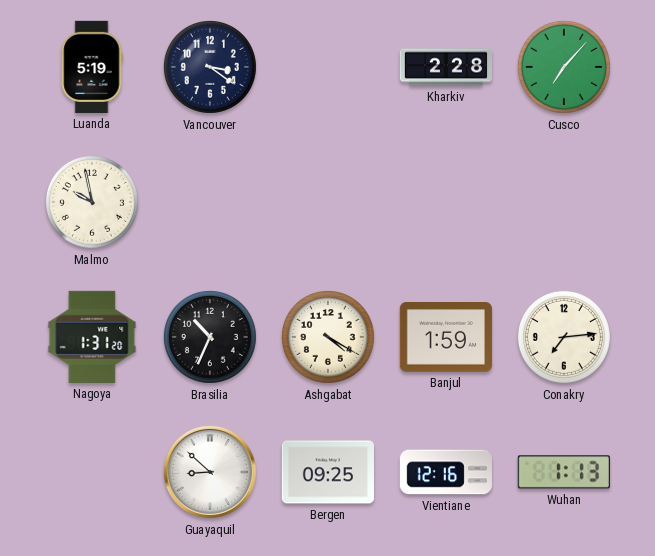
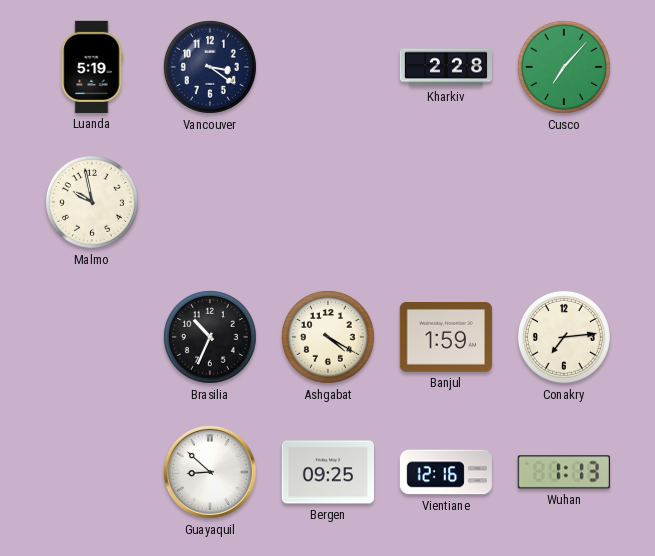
Nagoya: 1:31 -> none
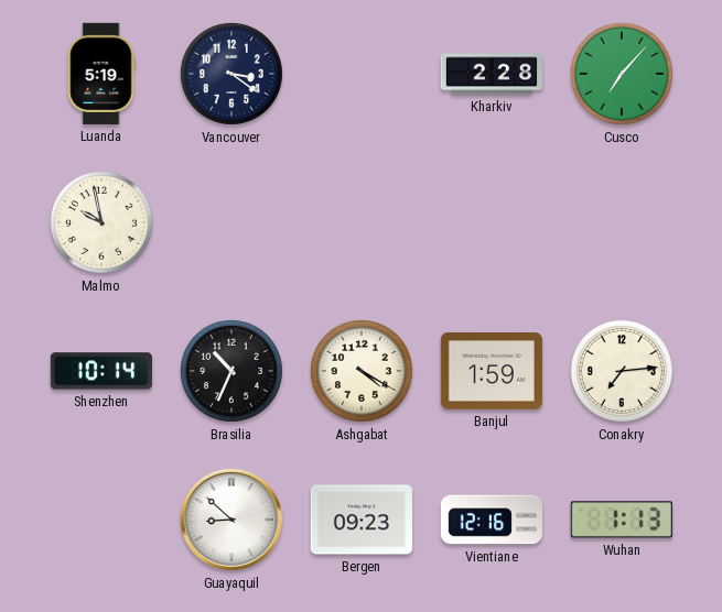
Shenzhen: none -> 10:14
Bergen: 09:25 -> 09:23
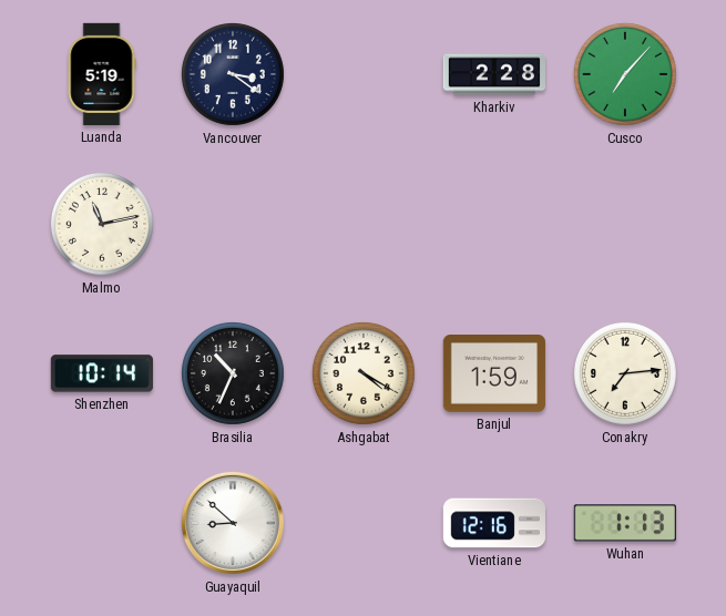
Malmo: 9:58 -> 11:13
Bergen: 09:23 -> none
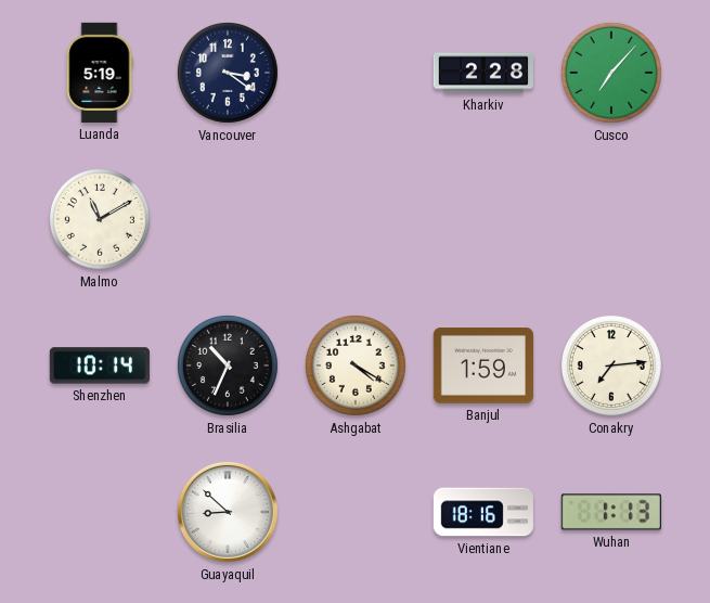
Malmo: 11:13 -> 11:10
Vientiane: 12:16 -> 18:16
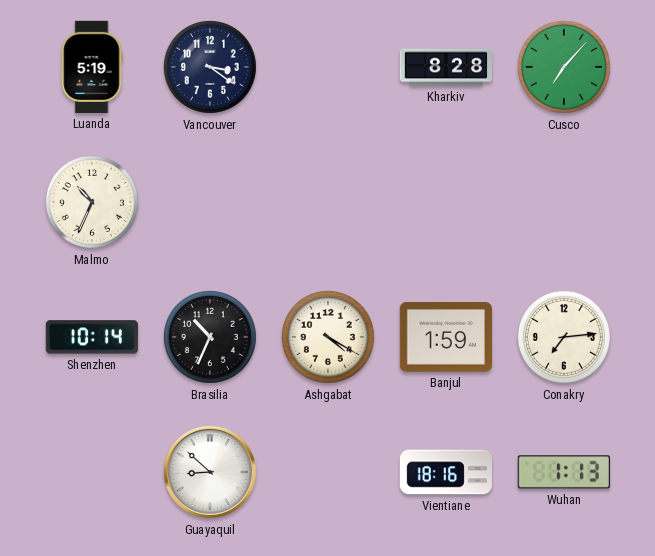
Kharkiv: 2:28 -> 8:28
Malmo: 11:10 -> 10:34
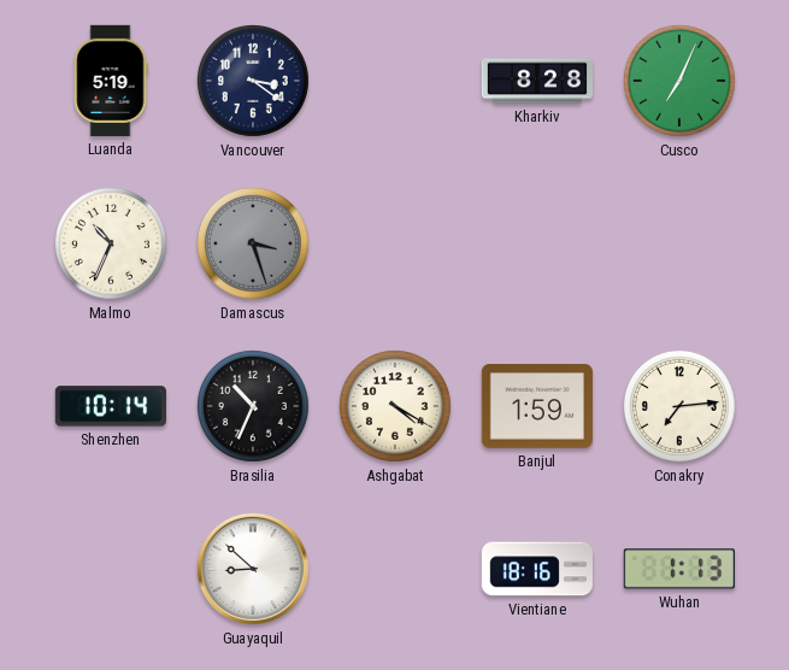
Cusco: 7:07 -> 7:04
Damascus: none -> 3:27
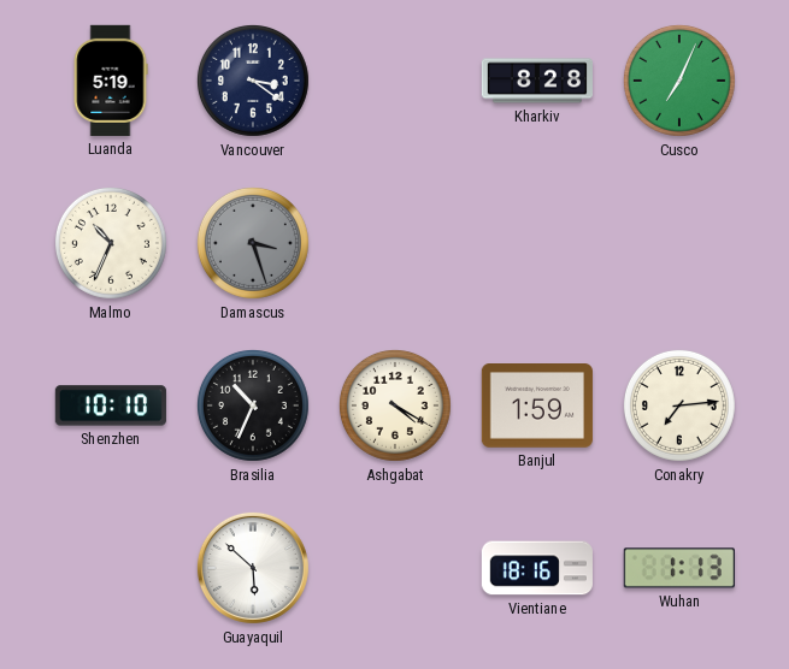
Shenzhen: 10:14 -> 10:10
Guayaquil: 8:52 -> 5:52
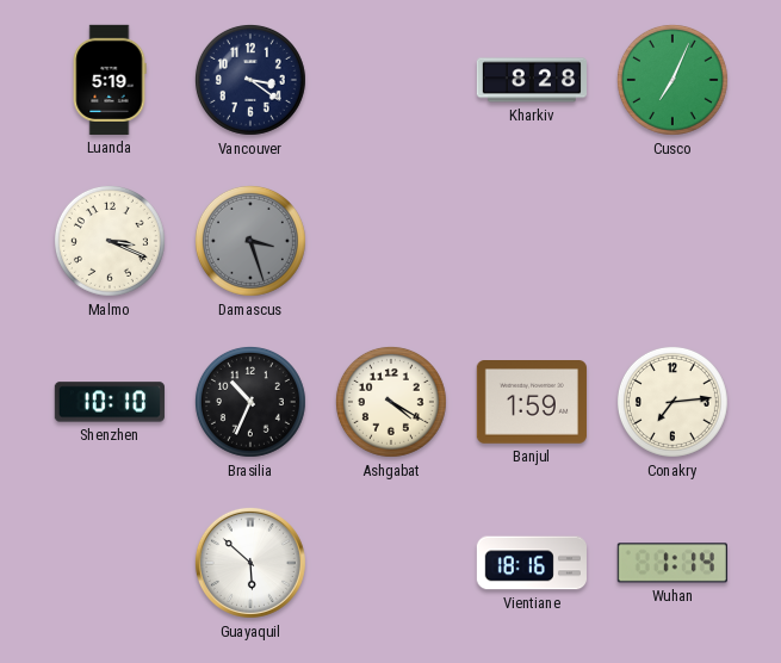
Malmo: 10:34 -> 3:19
Wuhan: 1:13 -> 1:14
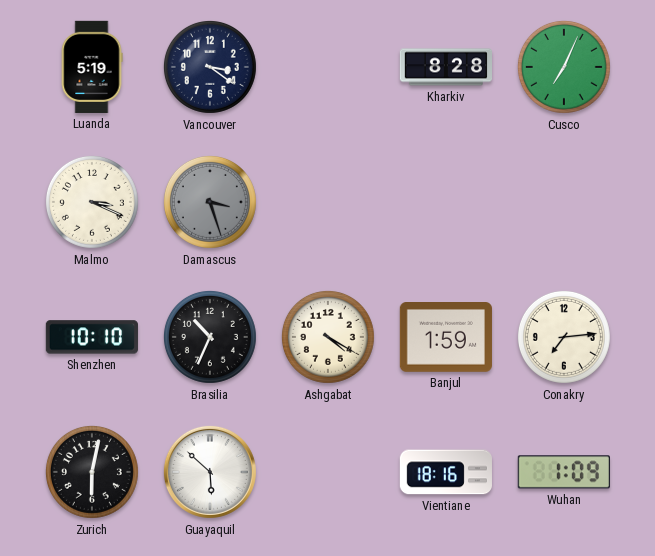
Zurich: none -> 6:02
Wuhan: 1:14 -> 1:09
